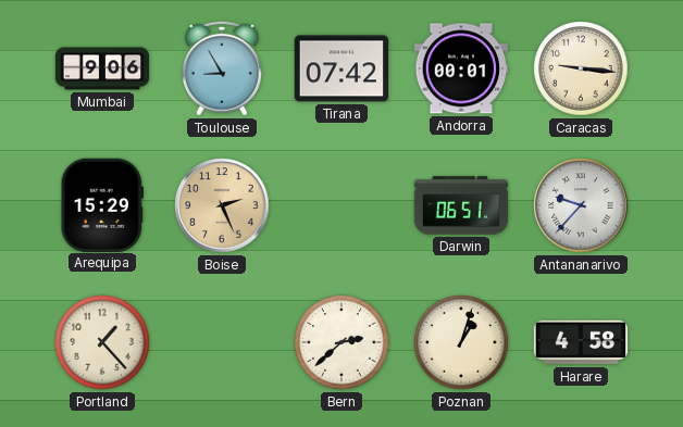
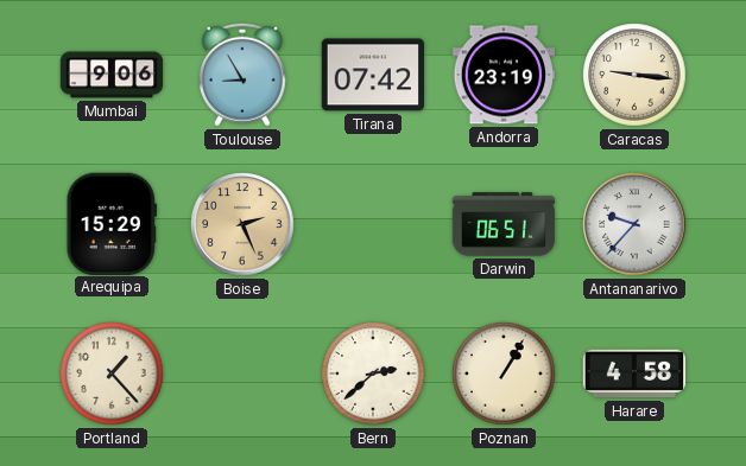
Andorra: 00:01 -> 23:19
Poznan: 1:03 -> 1:05
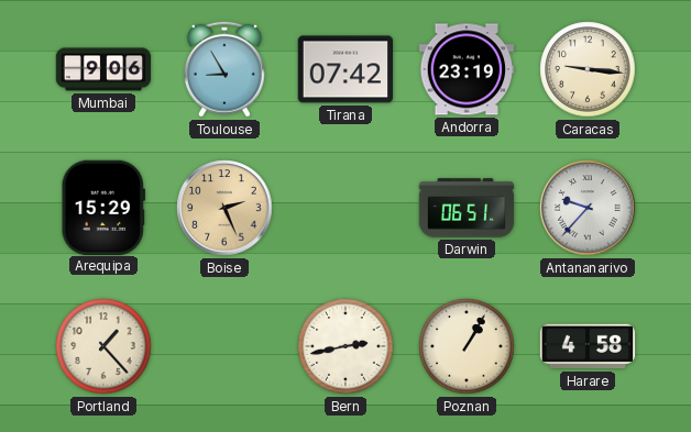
Bern: 2:38 -> 2:43
